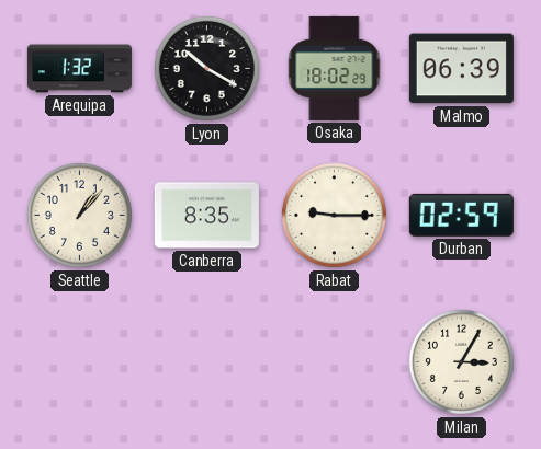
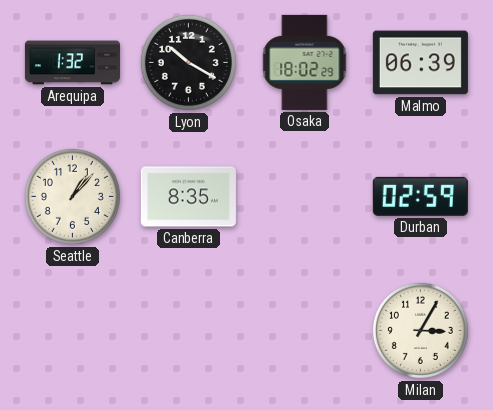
Rabat: 9:15 -> none
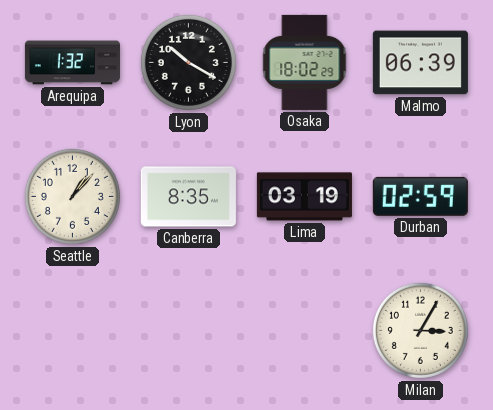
Lima: none -> 03:19
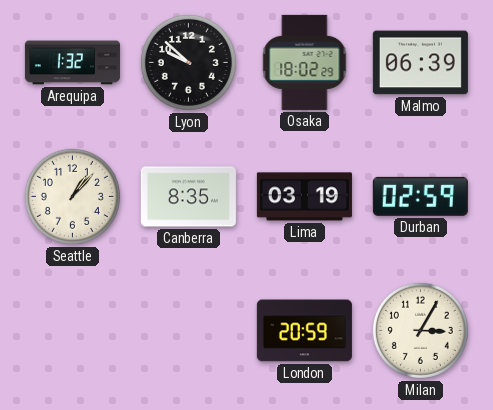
Lyon: 10:20 -> 9:52
London: none -> 20:59
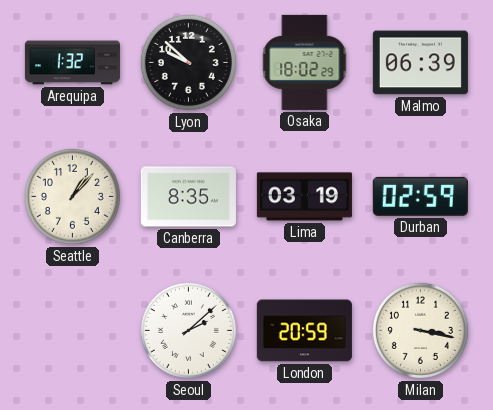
Seoul: none -> 2:08
Milan: 3:05 -> 3:17
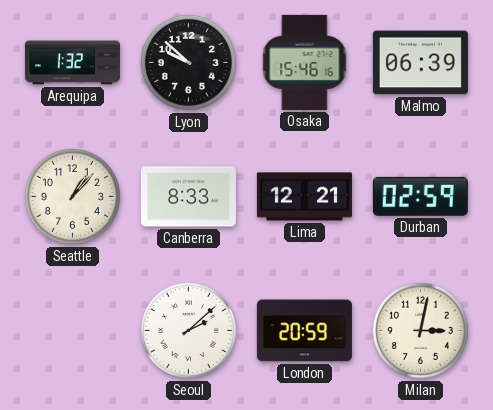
Osaka: 18:02 -> 15:46
Canberra: 8:35 -> 8:33
Lima: 03:19 -> 12:21
Milan: 3:17 -> 3:02
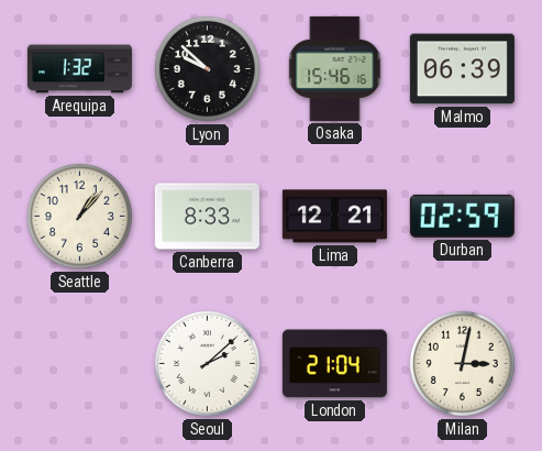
London: 20:59 -> 21:04
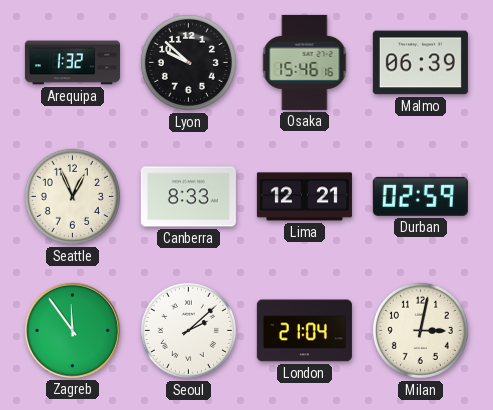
Seattle: 1:07 -> 12:56
Zagreb: none -> 11:54
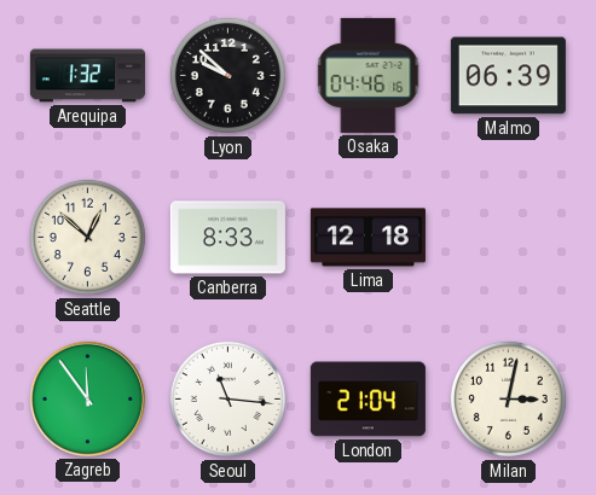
Osaka: 15:46 -> 04:46
Seattle: 12:56 -> 12:52
Lima: 12:21 -> 12:18
Durban: 02:59 -> none
Seoul: 2:08 -> 11:16
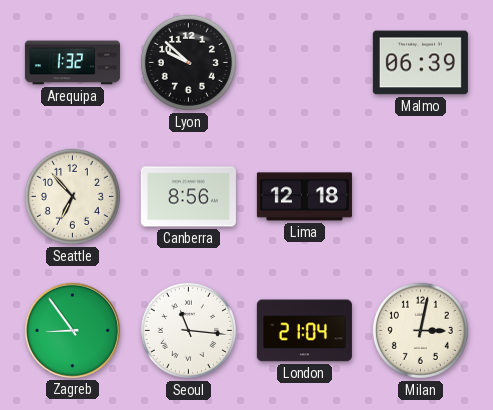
Osaka: 04:46 -> none
Seattle: 12:52 -> 6:53
Canberra: 8:33 -> 8:56
Zagreb: 11:54 -> 8:54
